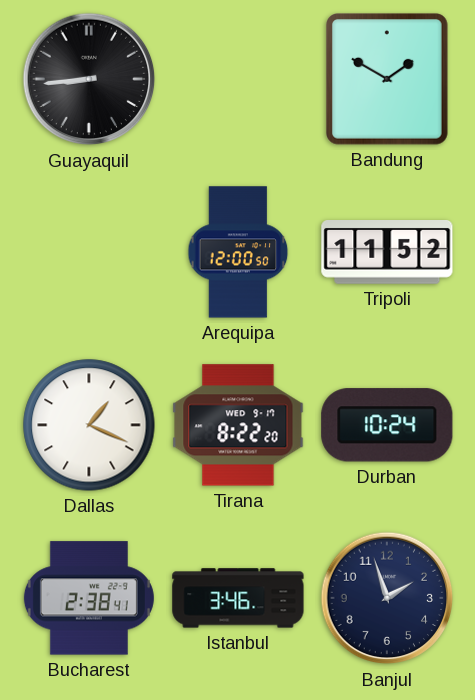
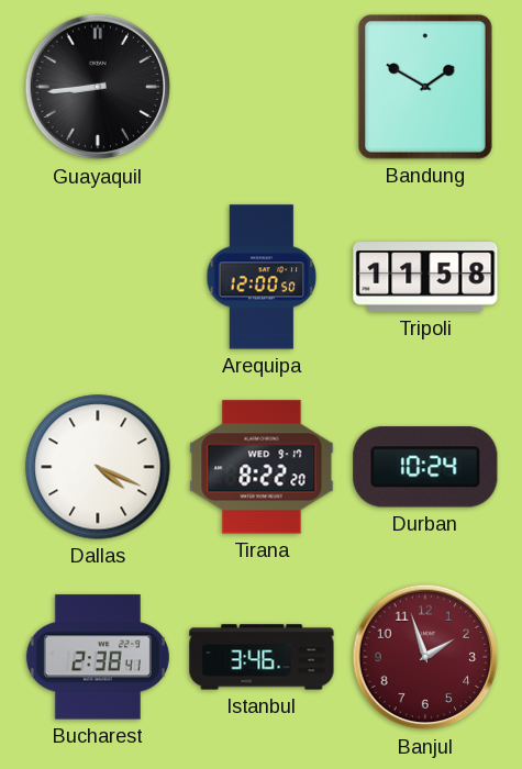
Tripoli: 11:52 -> 11:58
Dallas: 1:19 -> 4:19
Banjul dial: navy -> burgundy
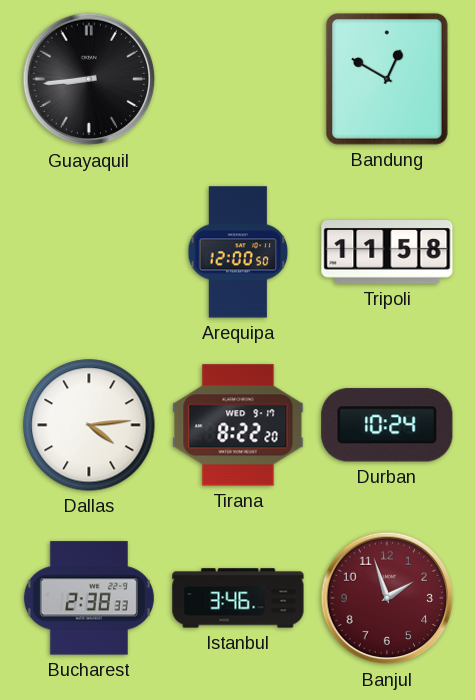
Bandung: 1:50 -> 12:50
Dallas: 4:19 -> 4:14
Bucharest: 2:38:41 -> 2:38:33
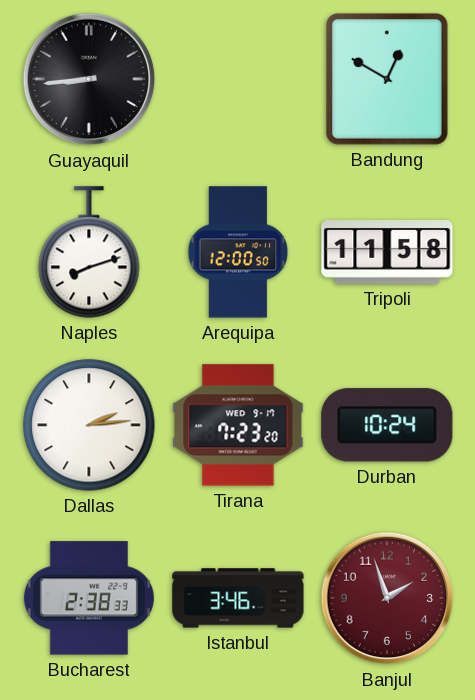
Naples: none -> 8:12
Dallas: 4:14 -> 2:14
Tirana: 8:22 -> 7:23
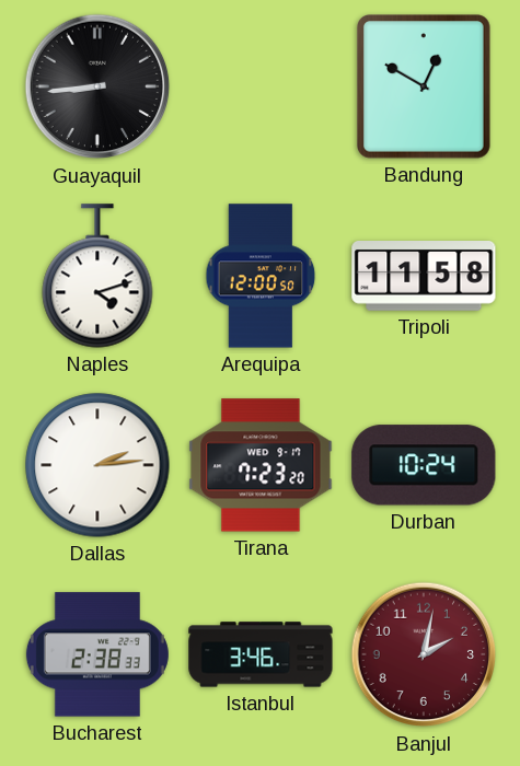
Naples: 8:12 -> 4:12
Banjul: 1:57 -> 2:02
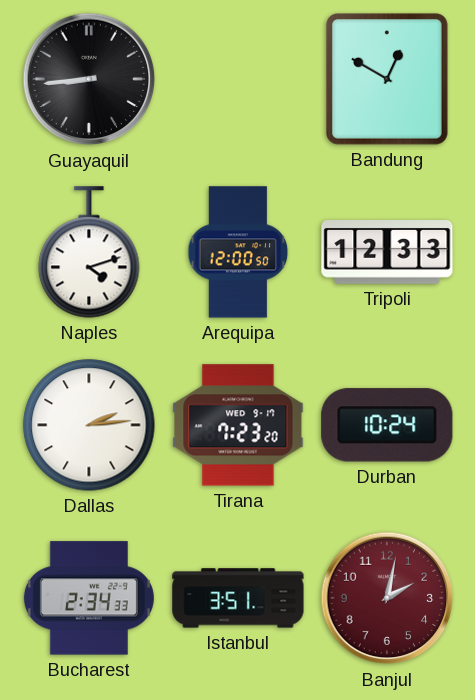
Tripoli: 11:58 -> 12:33
Bucharest: 2:38 -> 2:34
Istanbul: 3:46 -> 3:51
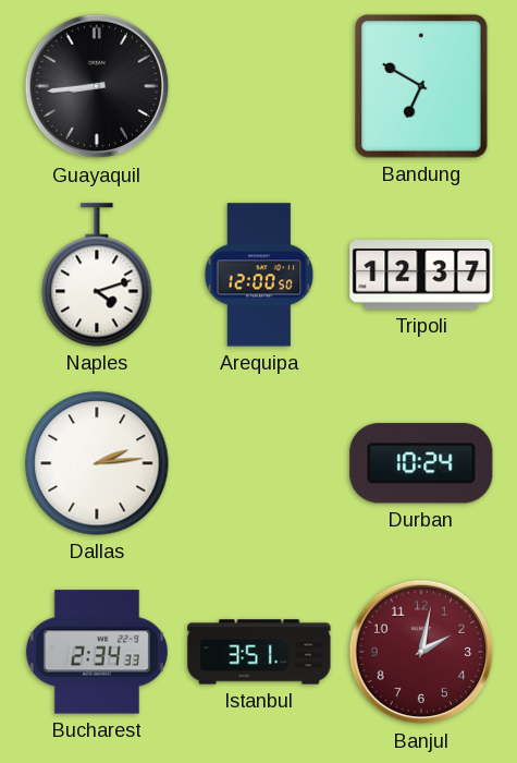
Bandung: 12:50 -> 6:50
Tripoli: 12:33 -> 12:37
Tirana: 7:23 -> none
